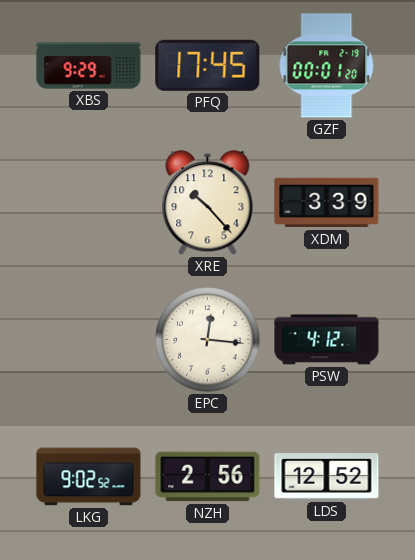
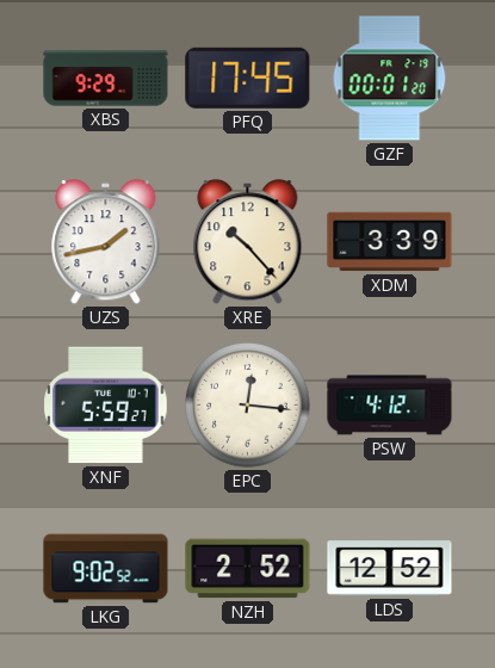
UZS: none -> 1:43
XNF: none -> 5:59
NZH: 2:56 -> 2:52
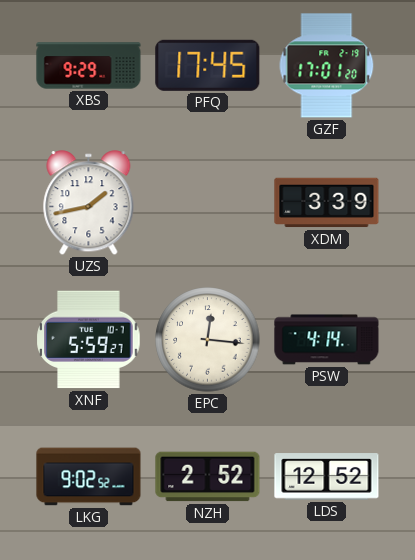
GZF: 00:01 -> 17:01
XRE: 10:23 -> none
PSW: 4:12 -> 4:14
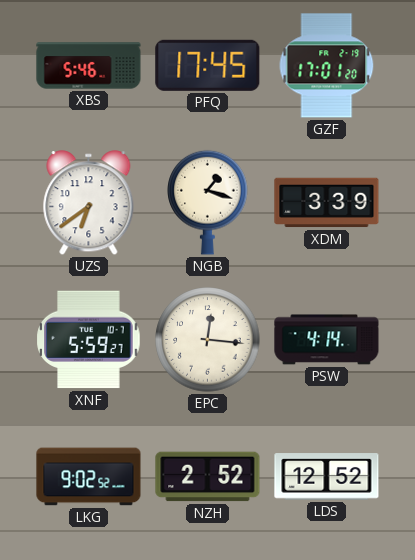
XBS: 9:29 -> 5:46
UZS: 1:43 -> 6:39
NGB: none -> 1:18
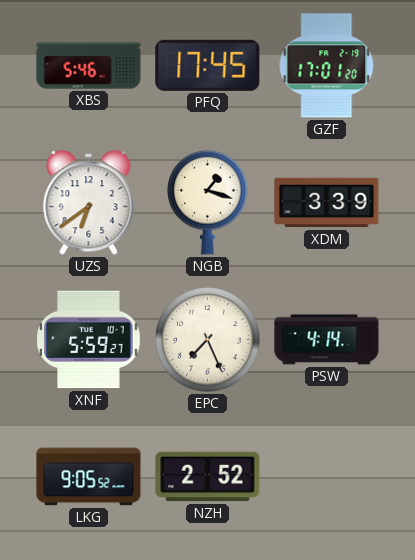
EPC: 12:16 -> 7:26
LKG: 9:02 -> 9:05
LDS: 12:52 -> none
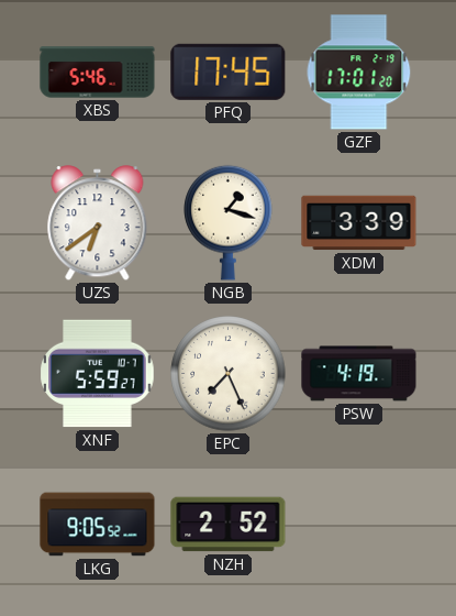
PSW: 4:14 -> 4:19
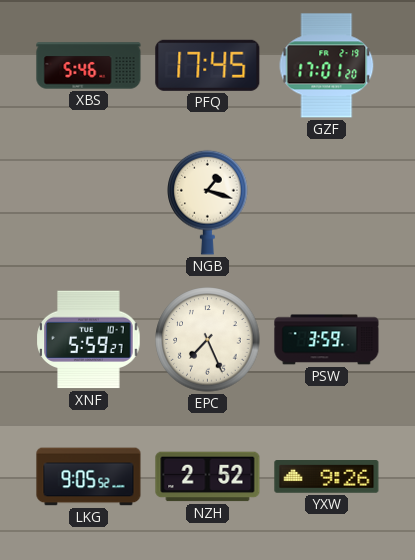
UZS: 6:39 -> none
XDM: 3:39 -> none
PSW: 4:19 -> 3:59
YXW: none -> 9:26
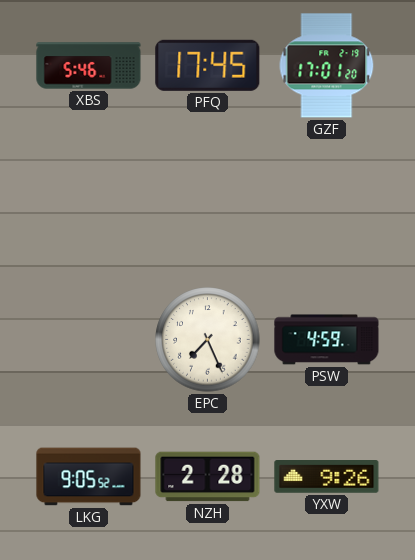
NGB: 1:18 -> none
XNF: 5:59 -> none
PSW: 3:59 -> 4:59
NZH: 2:52 -> 2:28
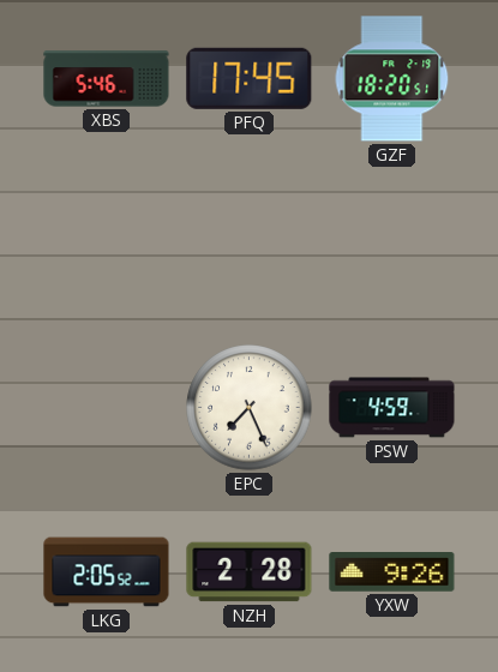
GZF: 17:01 -> 18:20
LKG: 9:05 -> 2:05
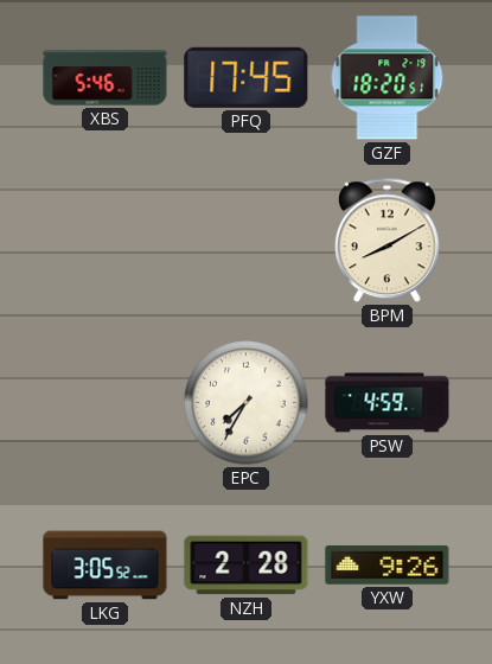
BPM: none -> 8:10
EPC: 7:26 -> 7:35
LKG: 2:05 -> 3:05
